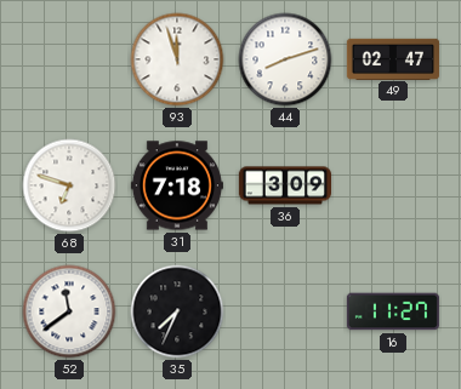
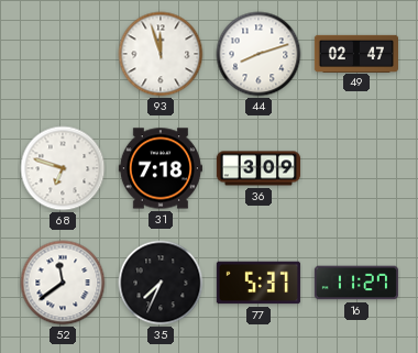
77: none -> 5:37
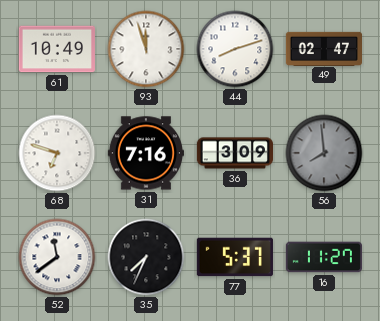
61: none -> 10:49
31: 7:18 -> 7:16
56: none -> 7:59
